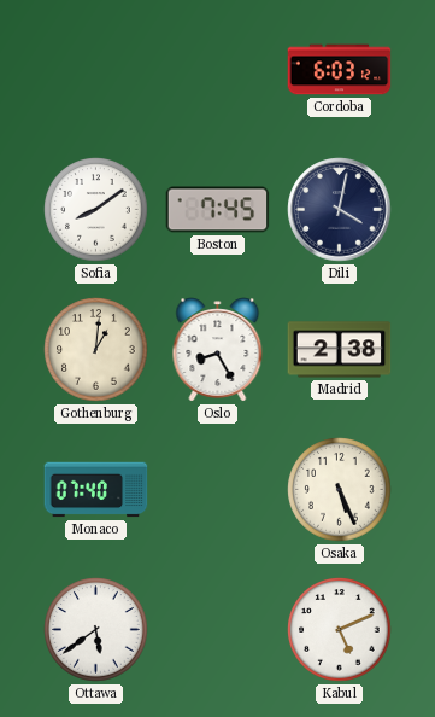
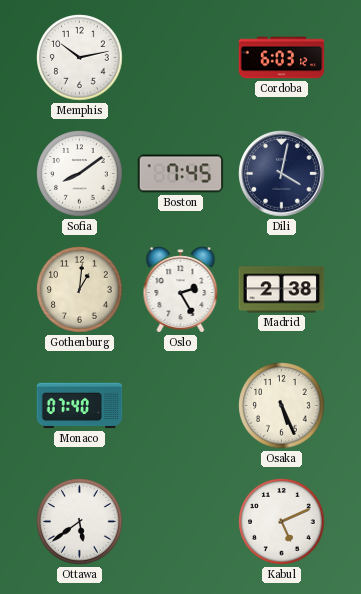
Memphis: none -> 10:13
Oslo: 8:25 -> 2:25
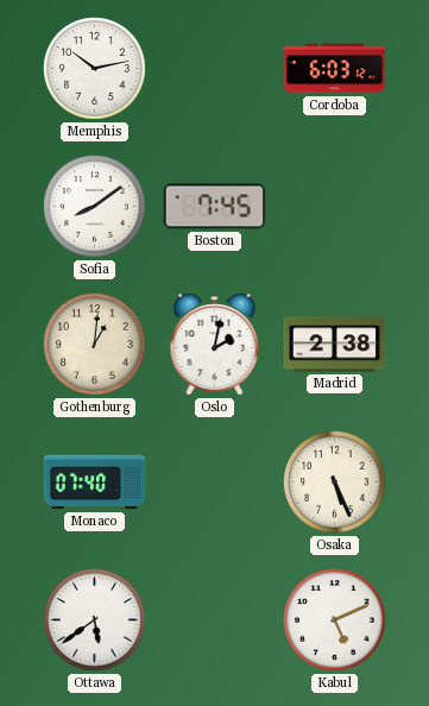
Dili: 4:02 -> none
Oslo: 2:25 -> 2:02
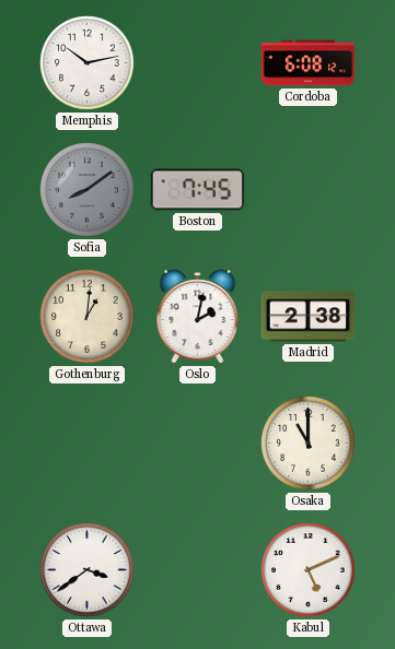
Cordoba: 6:03 -> 6:08
Sofia dial: white -> grey
Monaco: 07:40 -> none
Osaka: 5:26 -> 11:00
Ottawa: 5:39 -> 3:39
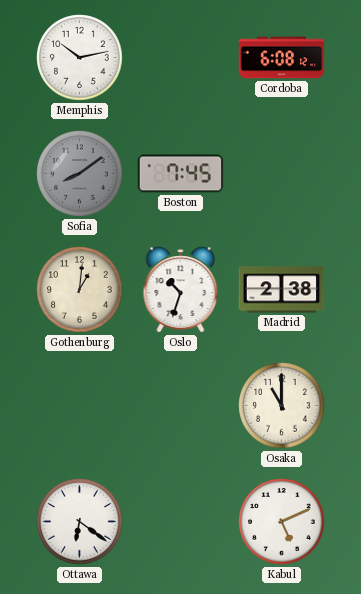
Oslo: 2:02 -> 10:33
Ottawa: 3:39 -> 6:21
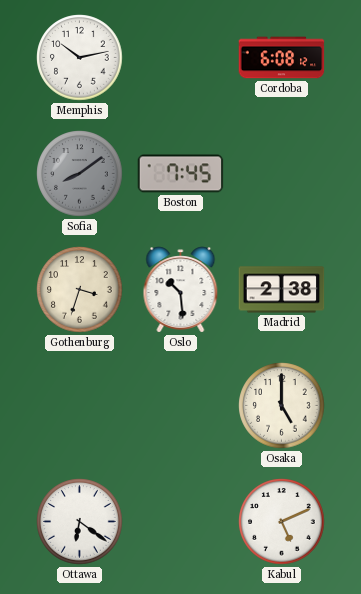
Gothenburg: 1:01 -> 3:33
Oslo: 10:33 -> 10:29
Osaka: 11:00 -> 5:00
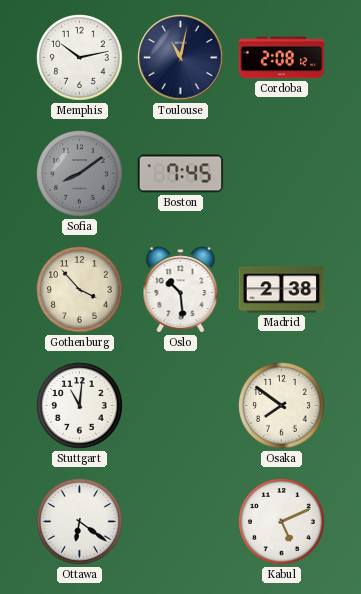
Toulouse: none -> 11:02
Cordoba: 6:08 -> 2:08
Gothenburg: 3:33 -> 3:53
Stuttgart: none -> 11:01
Osaka: 5:00 -> 7:51
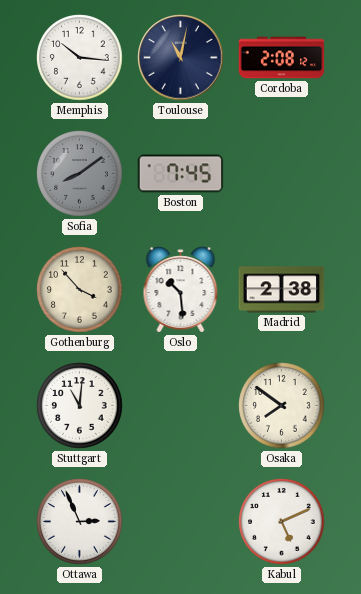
Memphis: 10:13 -> 10:16
Ottawa: 6:21 -> 2:56
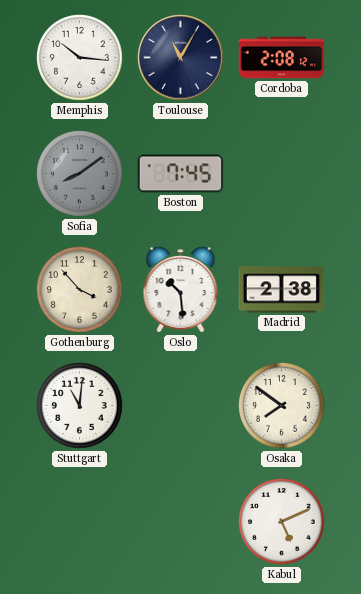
Toulouse: 11:02 -> 11:05
Ottawa: 2:56 -> none
